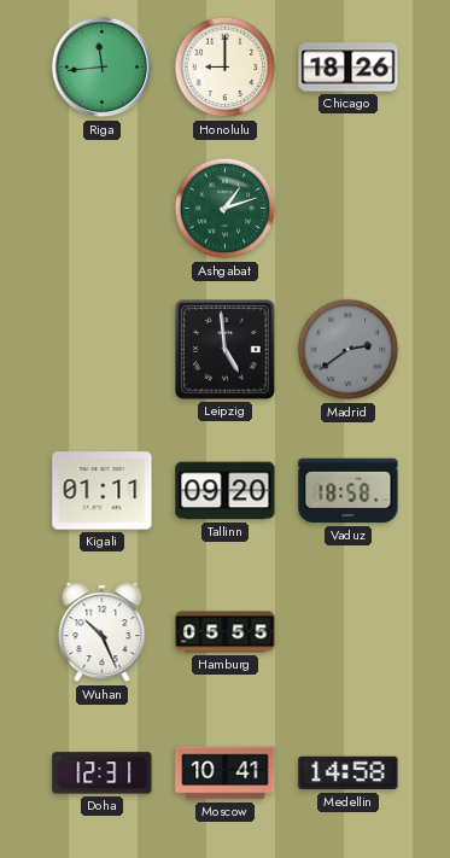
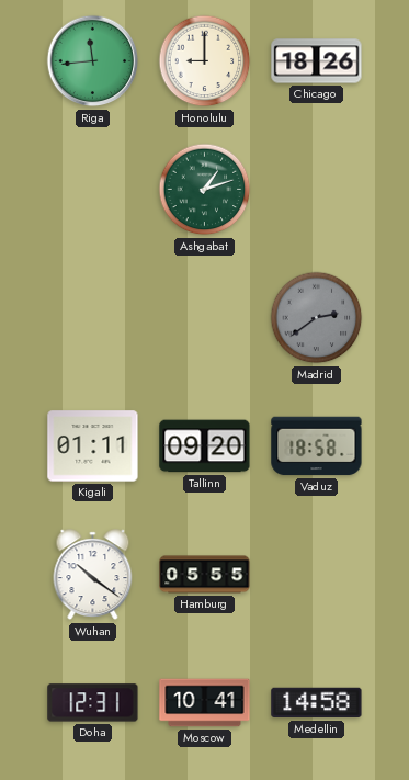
Leipzig: 4:59 -> none
Wuhan: 10:26 -> 10:21
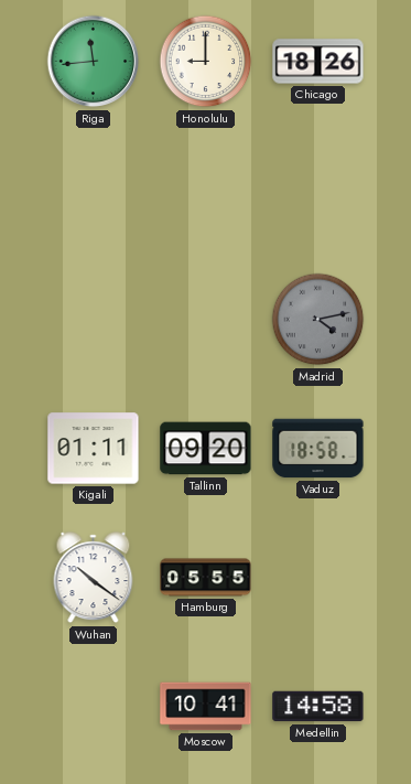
Ashgabat: 1:12 -> none
Madrid: 2:39 -> 4:13
Doha: 12:31 -> none
